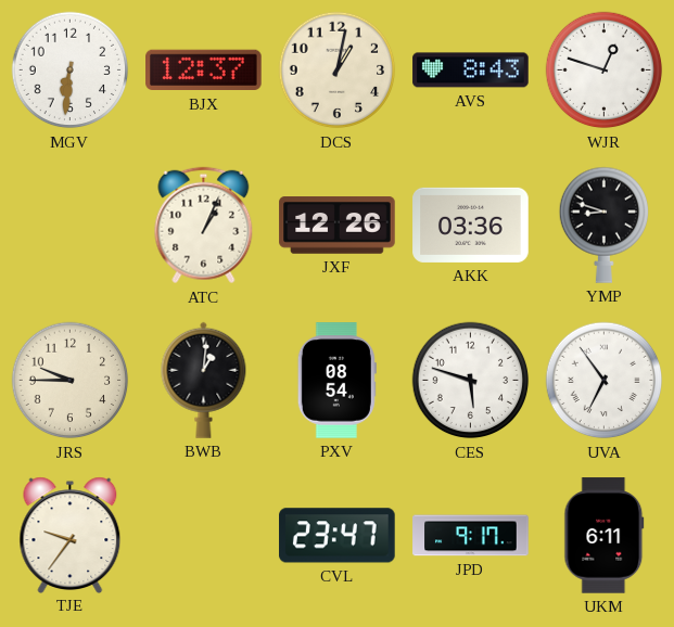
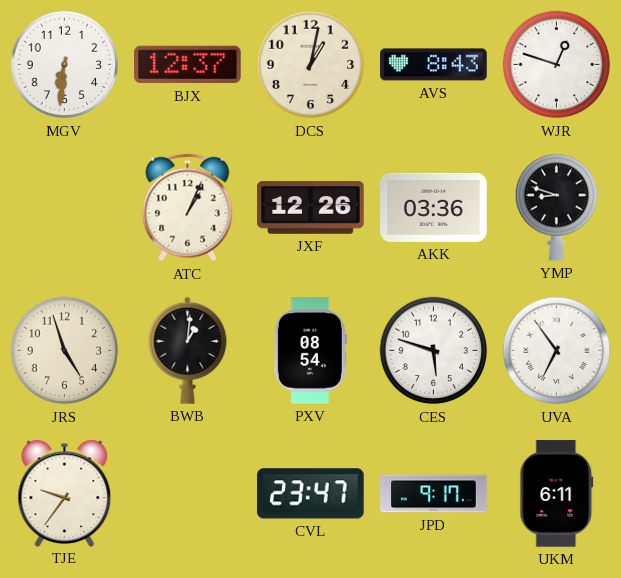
JRS: 9:45 -> 4:57
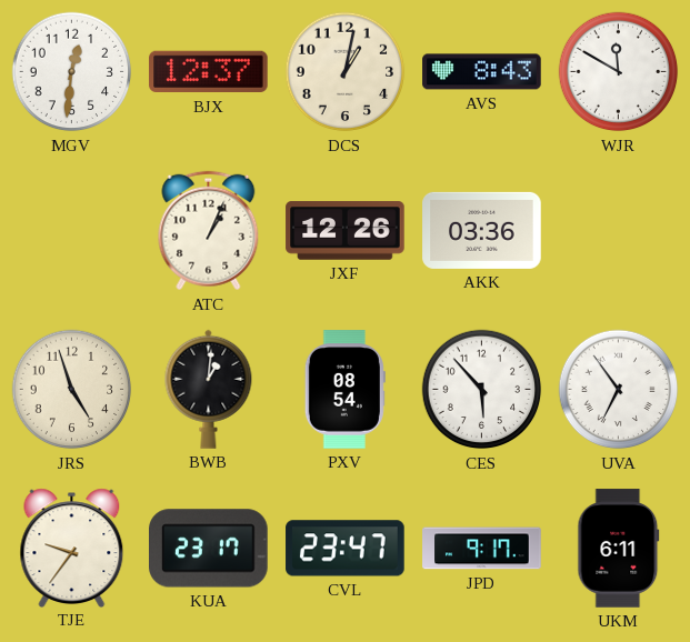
MGV: 6:31 -> 12:31
WJR: 12:48 -> 11:50
YMP: 8:48 -> none
CES: 5:48 -> 5:53
KUA: none -> 23:17
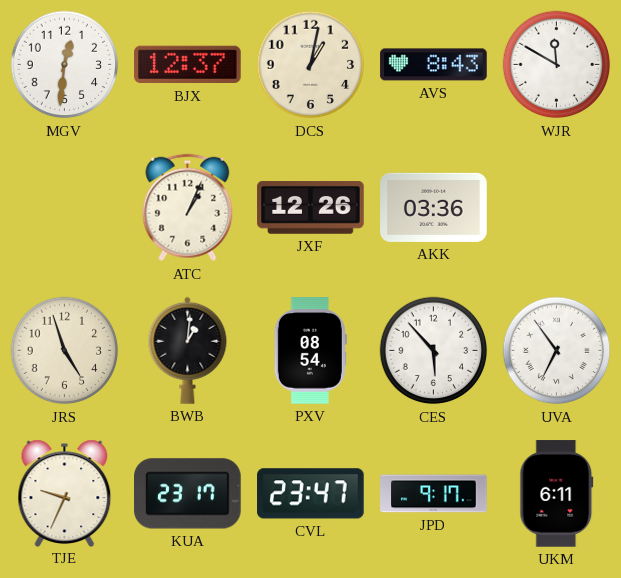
TJE: 9:36 -> 9:34
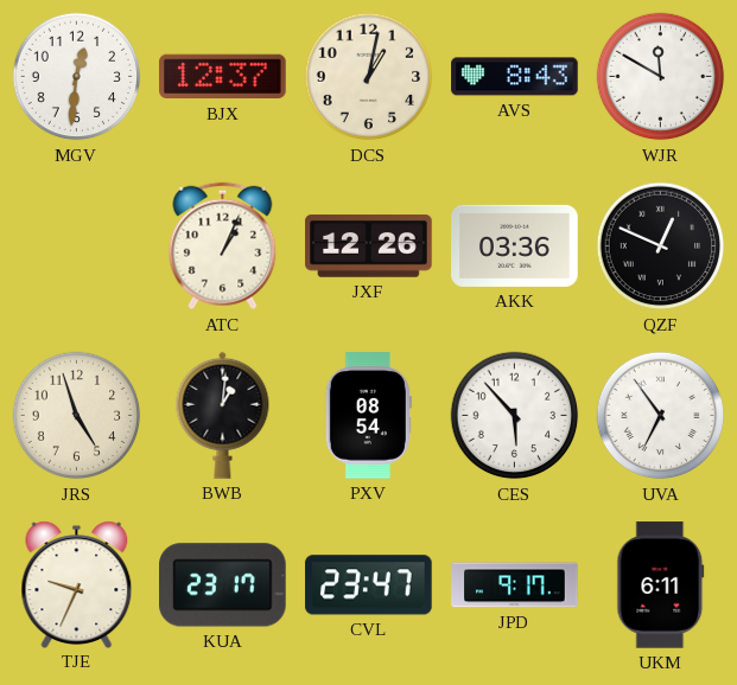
QZF: none -> 12:49
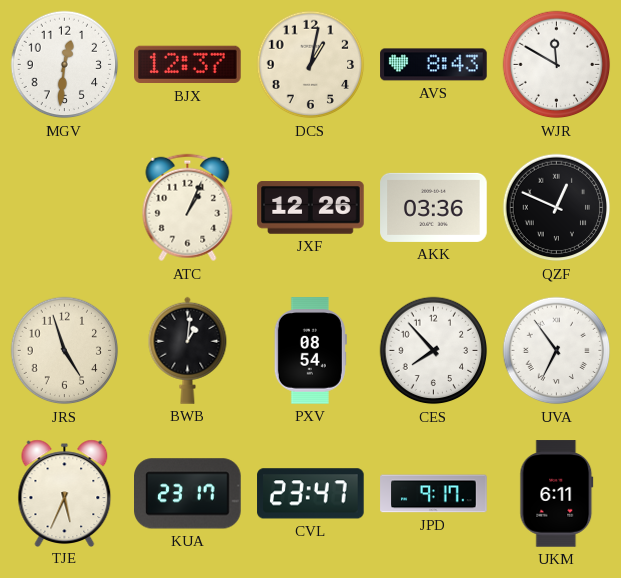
CES: 5:53 -> 7:53
TJE: 9:34 -> 5:34
